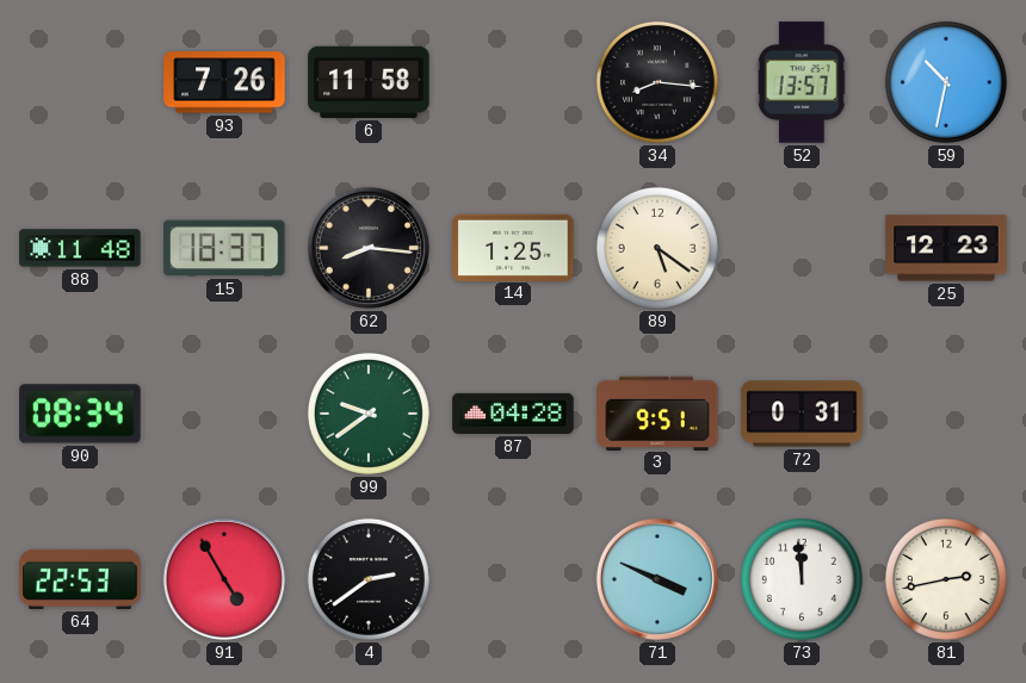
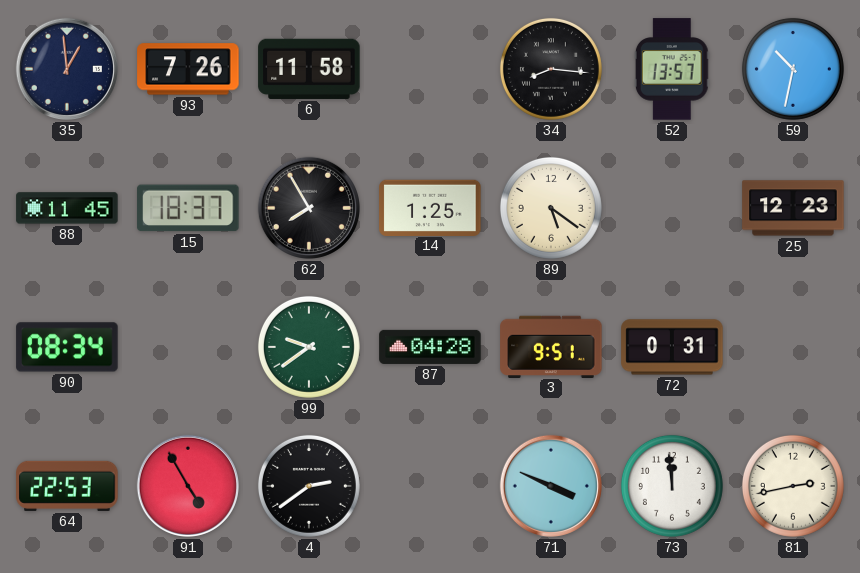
35: none -> 12:59
88: 11:48 -> 11:45
62: 8:16 -> 7:55
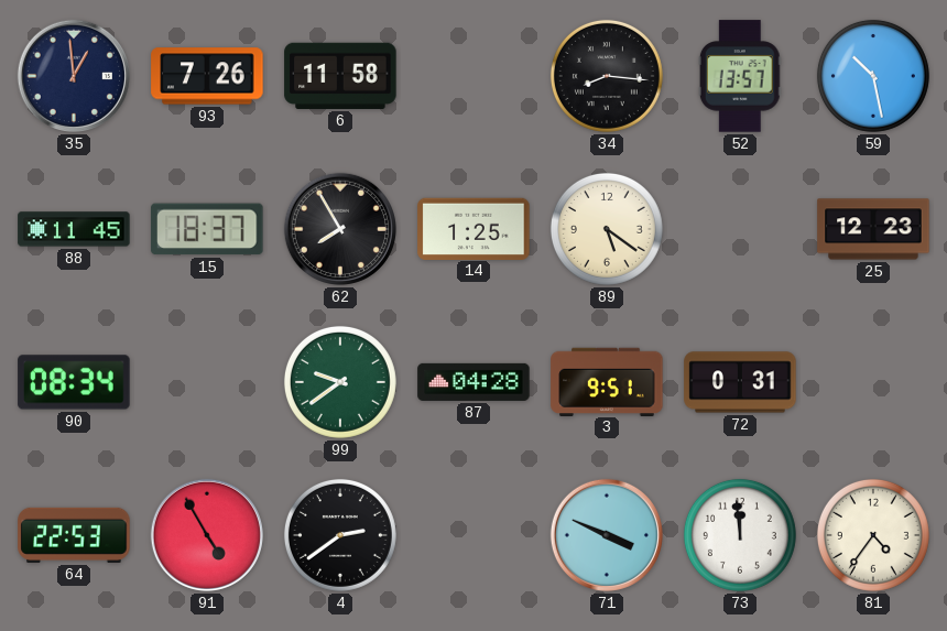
59: 10:32 -> 10:28
81: 2:43 -> 4:36
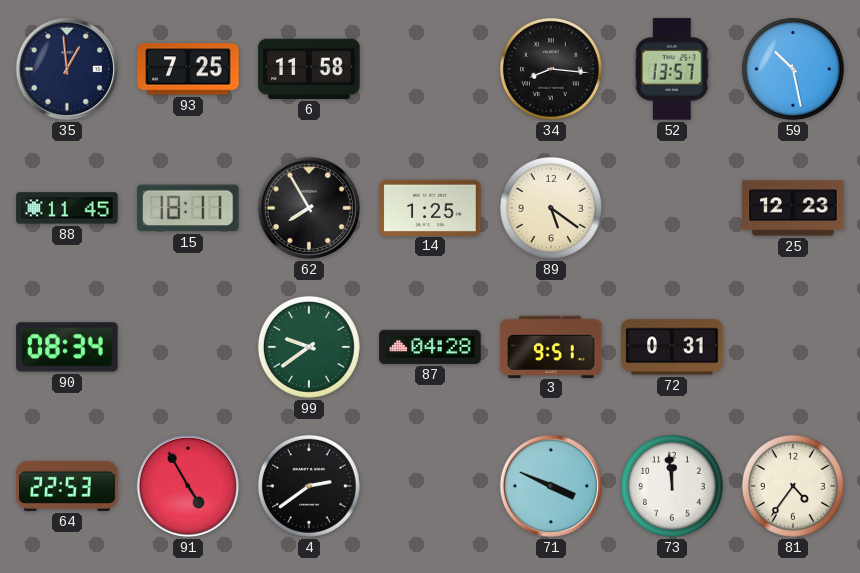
93: 7:26 -> 7:25
15: 18:37 -> 18:11
